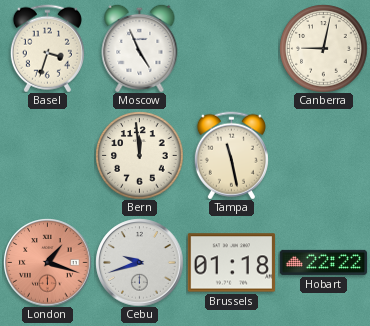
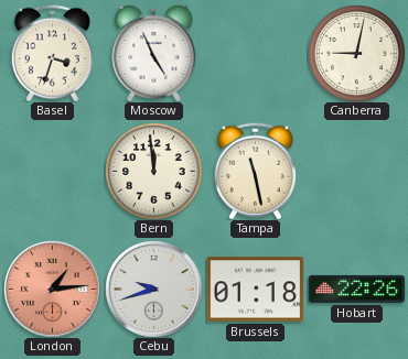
London: 1:18 -> 1:14
Hobart: 22:22 -> 22:26
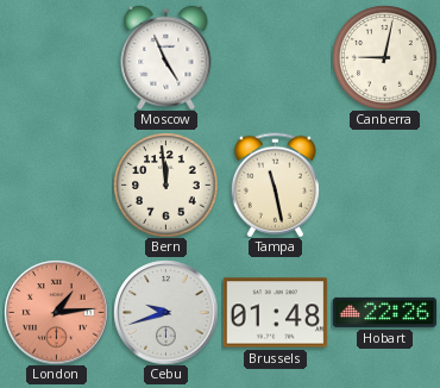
Basel: 3:33 -> none
Brussels: 01:18 -> 01:48
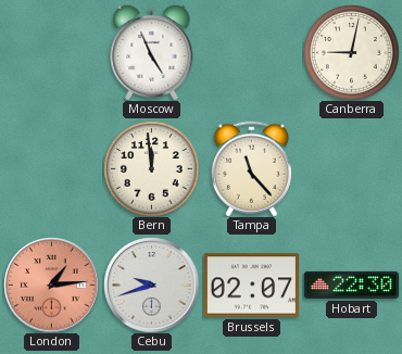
Tampa: 11:28 -> 11:23
Brussels: 01:48 -> 02:07
Hobart: 22:26 -> 22:30
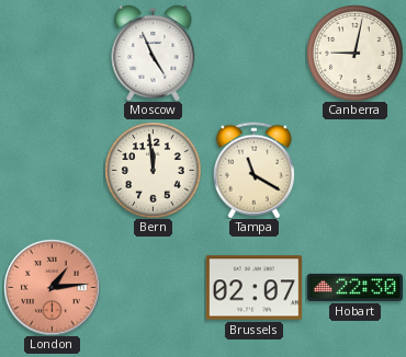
Tampa: 11:23 -> 11:20
Cebu: 9:42 -> none
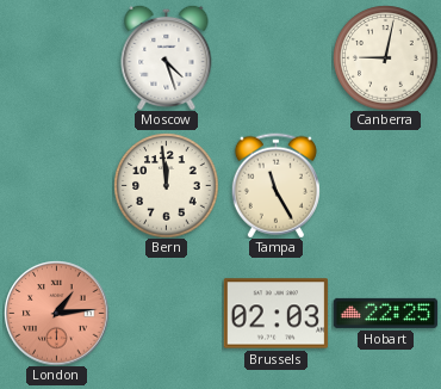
Moscow: 4:56 -> 4:27
Tampa: 11:20 -> 11:25
Brussels: 02:07 -> 02:03
Hobart: 22:30 -> 22:25
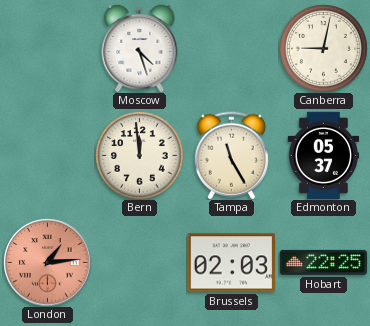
Edmonton: none -> 05:37
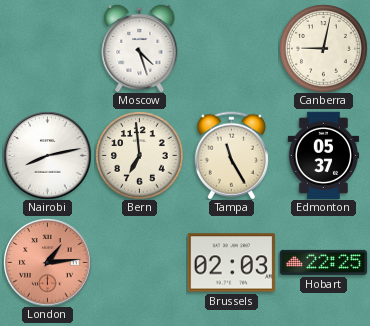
Nairobi: none -> 8:13
Bern: 11:59 -> 6:59
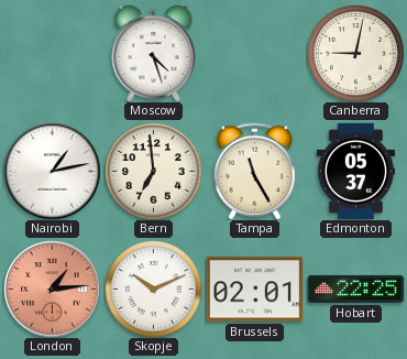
Nairobi: 8:13 -> 1:13
Skopje: none -> 10:11
Brussels: 02:03 -> 02:01
